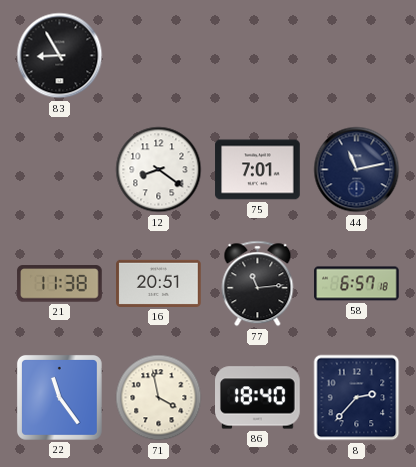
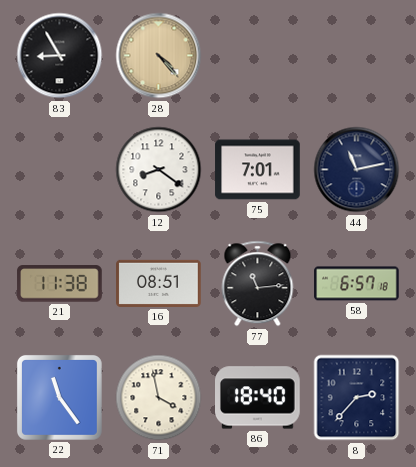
28: none -> 4:23
16: 20:51 -> 08:51
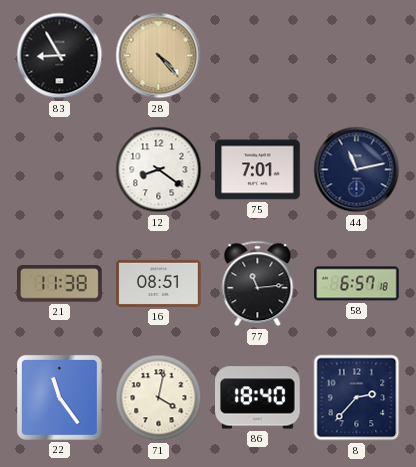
71: 3:58 -> 4:02
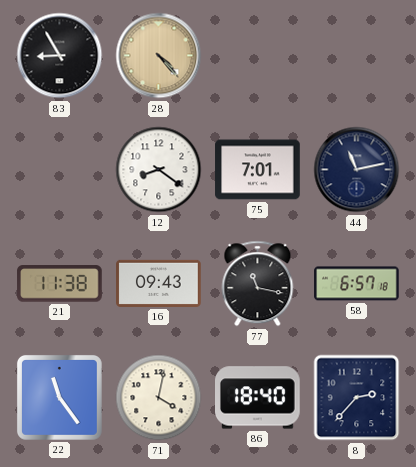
16: 08:51 -> 09:43
77: 11:14 -> 11:17
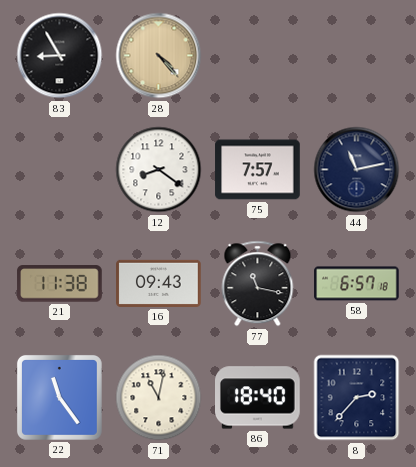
75: 7:01 -> 7:57
71: 4:02 -> 11:02
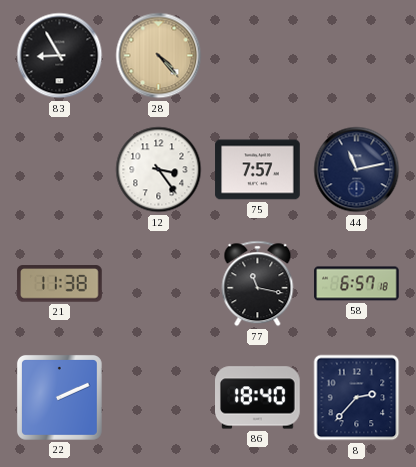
12: 8:21 -> 3:24
16: 09:43 -> none
22: 11:24 -> 2:11
71: 11:02 -> none
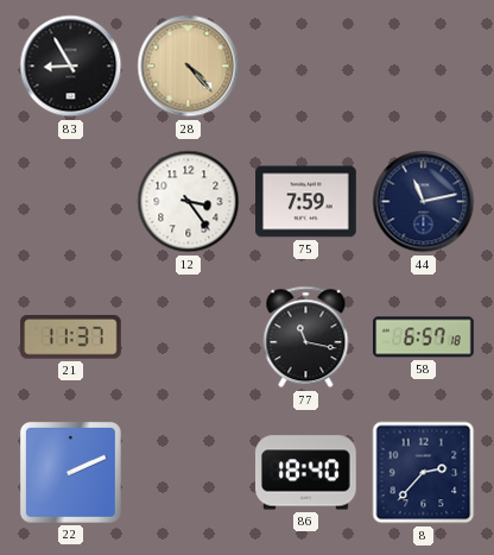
75: 7:57 -> 7:59
21: 11:38 -> 11:37
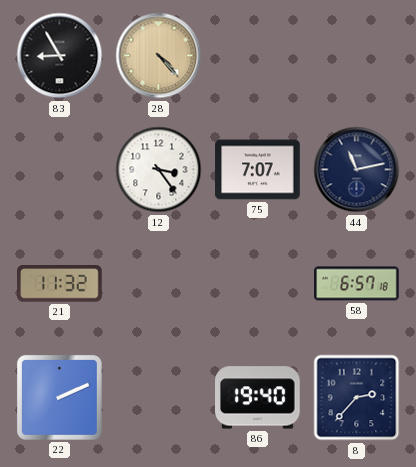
75: 7:59 -> 7:07
21: 11:37 -> 11:32
77: 11:17 -> none
86: 18:40 -> 19:40
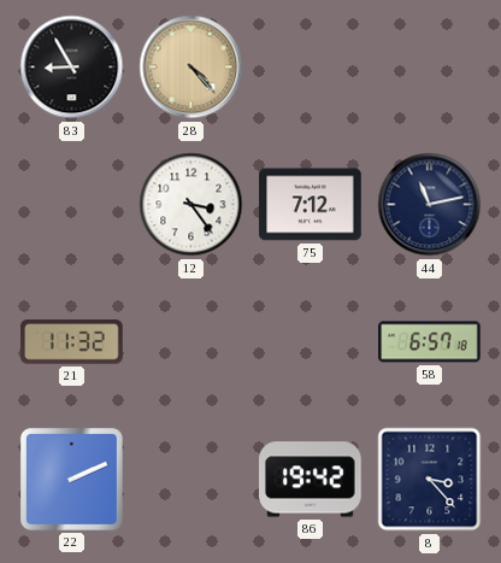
75: 7:07 -> 7:12
86: 19:40 -> 19:42
8: 2:37 -> 3:23
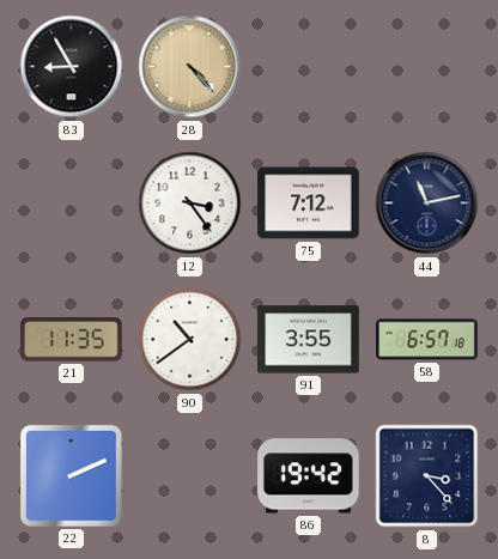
21: 11:32 -> 11:35
90: none -> 10:39
91: none -> 3:55
